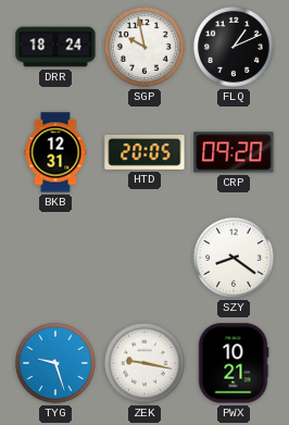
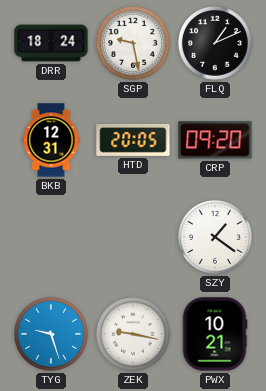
SGP: 9:58 -> 9:28
SZY: 8:21 -> 1:21
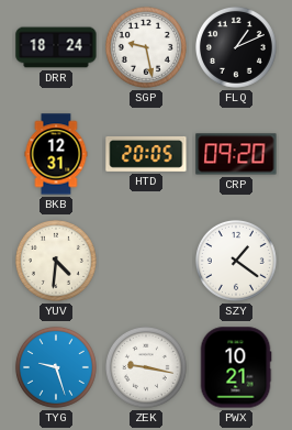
YUV: none -> 4:31
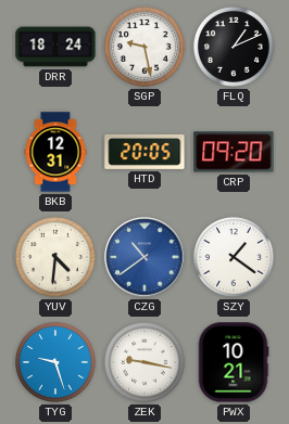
CZG: none -> 10:39
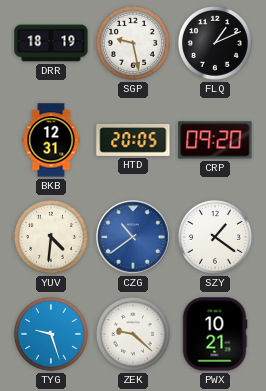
DRR: 18:24 -> 18:19
ZEK: 9:17 -> 9:22
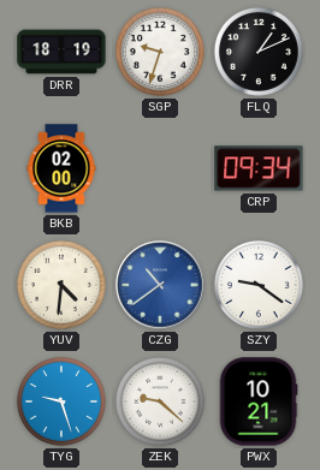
SGP: 9:28 -> 9:33
BKB: 12:31 -> 02:00
HTD: 20:05 -> none
CRP: 09:20 -> 09:34
SZY: 1:21 -> 9:21
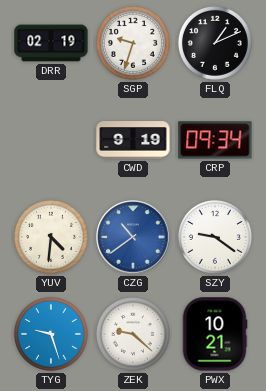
DRR: 18:19 -> 02:19
BKB: 02:00 -> none
CWD: none -> 9:19
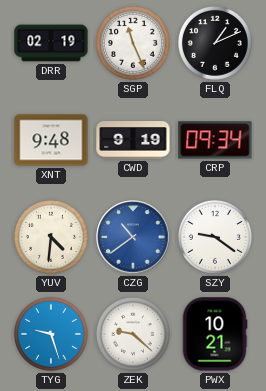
SGP: 9:33 -> 11:26
XNT: none -> 9:48
